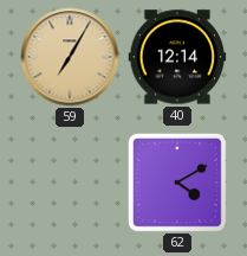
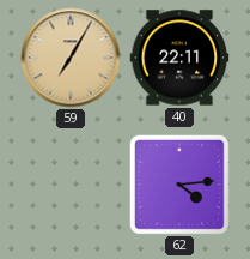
40: 12:14 -> 22:11
62: 4:10 -> 4:14
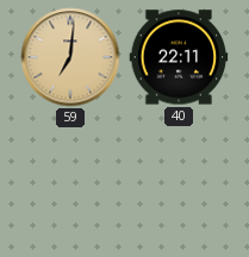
59: 7:05 -> 7:01
62: 4:14 -> none
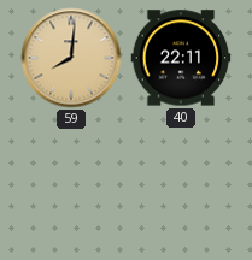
59: 7:01 -> 8:01
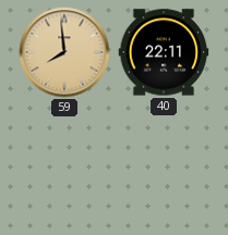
59: 8:01 -> 7:59
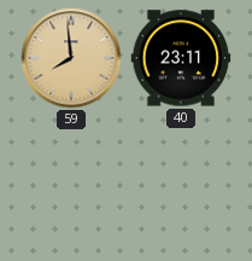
40: 22:11 -> 23:11
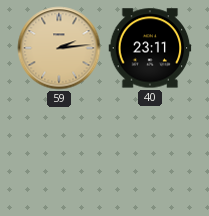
59: 7:59 -> 2:14
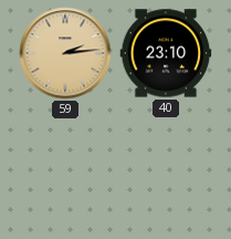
40: 23:11 -> 23:10
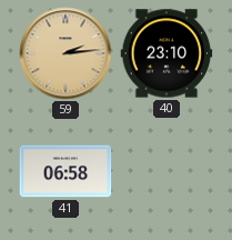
41: none -> 06:58
